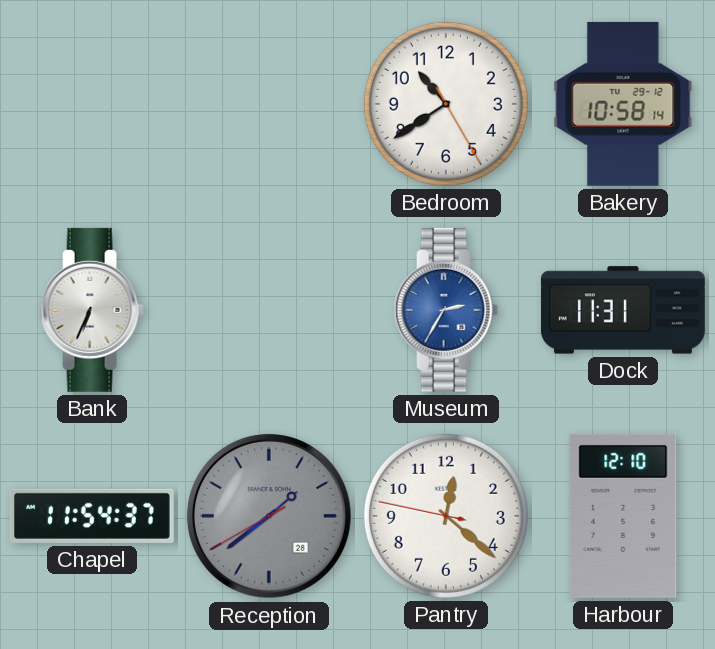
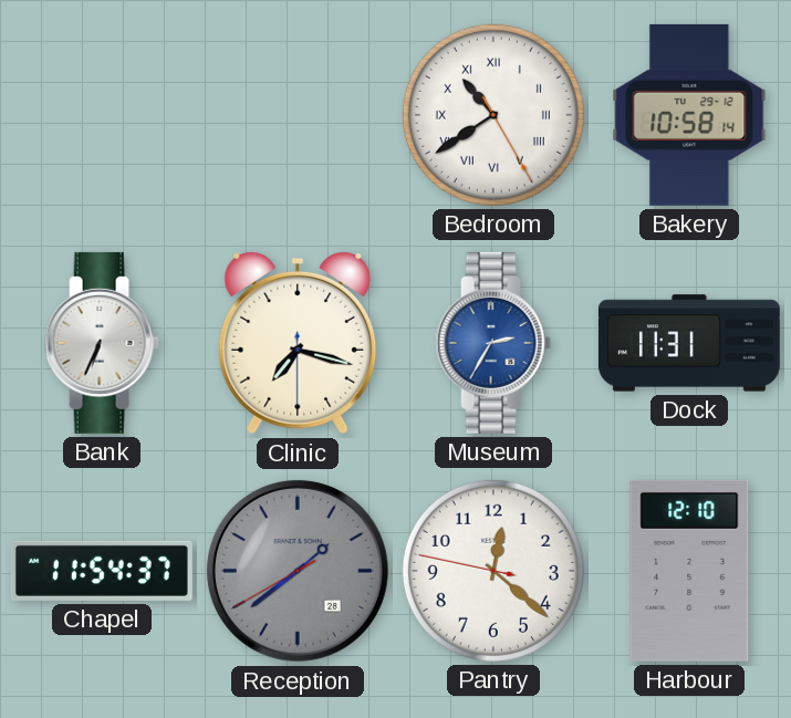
Bedroom numerals: Arabic -> Roman
Clinic: none -> 7:17
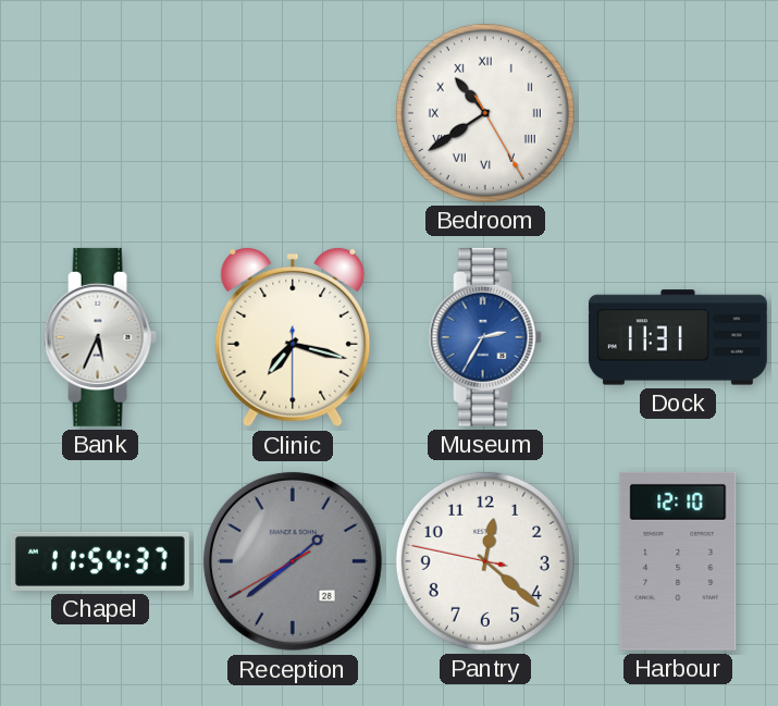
Bakery: 10:58 -> none
Bank: 6:34 -> 5:34
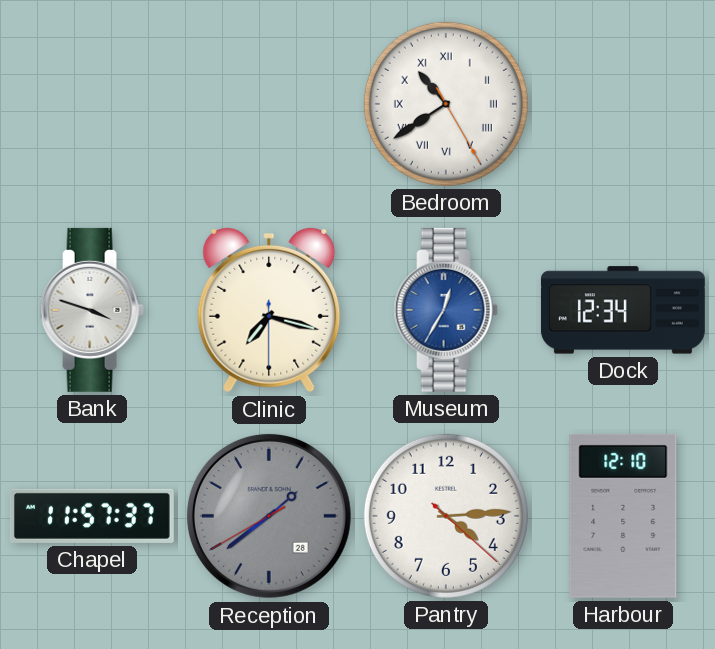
Bank: 5:34 -> 3:48
Museum: 2:35 -> 12:35
Dock: 11:31 -> 12:34
Chapel: 11:54 -> 11:57
Pantry: 12:21 -> 4:14
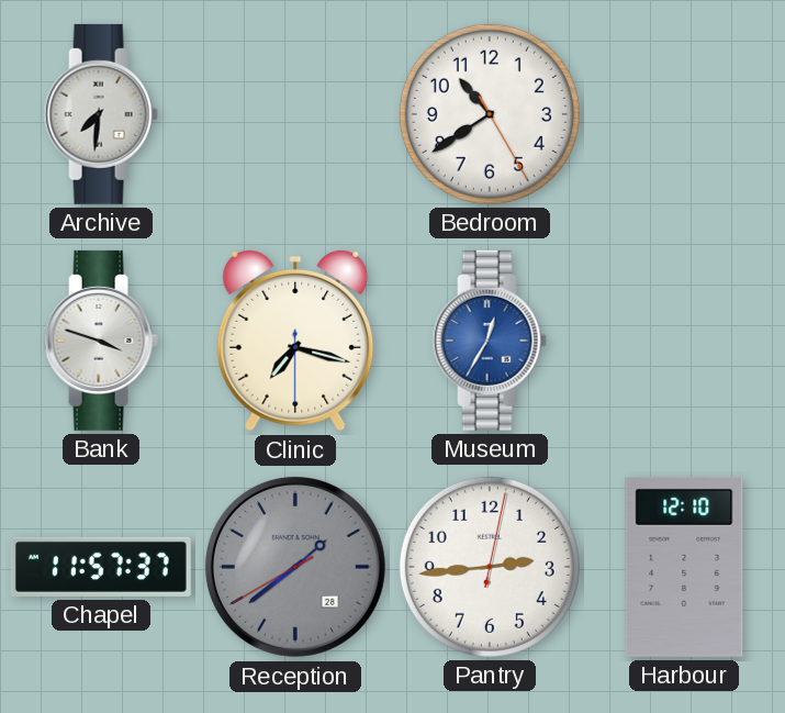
Archive: none -> 7:31
Bedroom numerals: Roman -> Arabic
Dock: 12:34 -> none
Pantry: 4:14 -> 2:44
